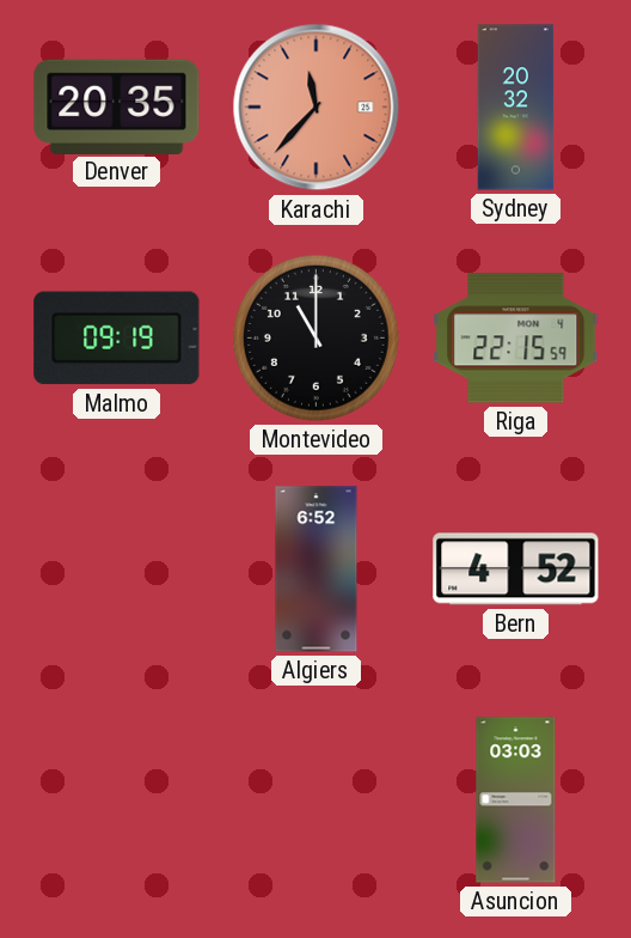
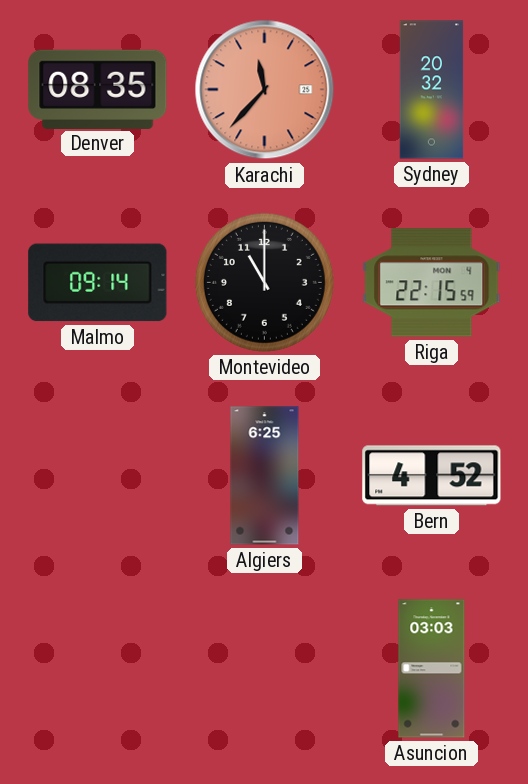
Denver: 20:35 -> 08:35
Malmo: 09:19 -> 09:14
Algiers: 6:52 -> 6:25
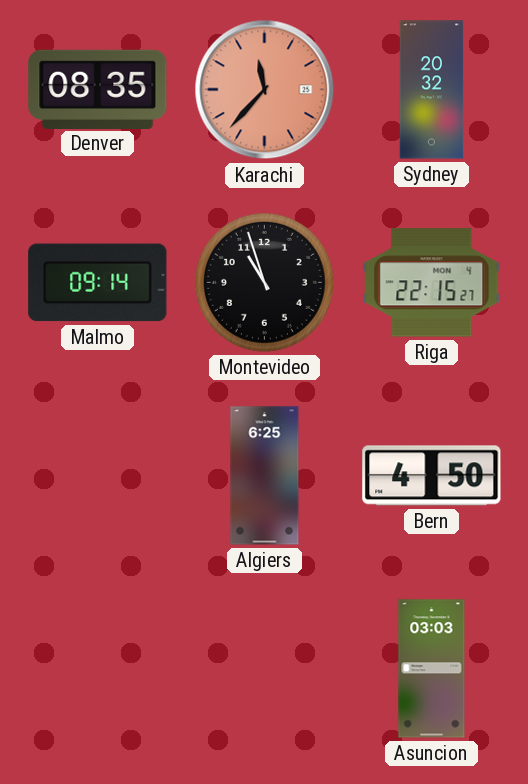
Montevideo: 11:00 -> 10:57
Riga: 22:15:59 -> 22:15:27
Bern: 4:52 -> 4:50
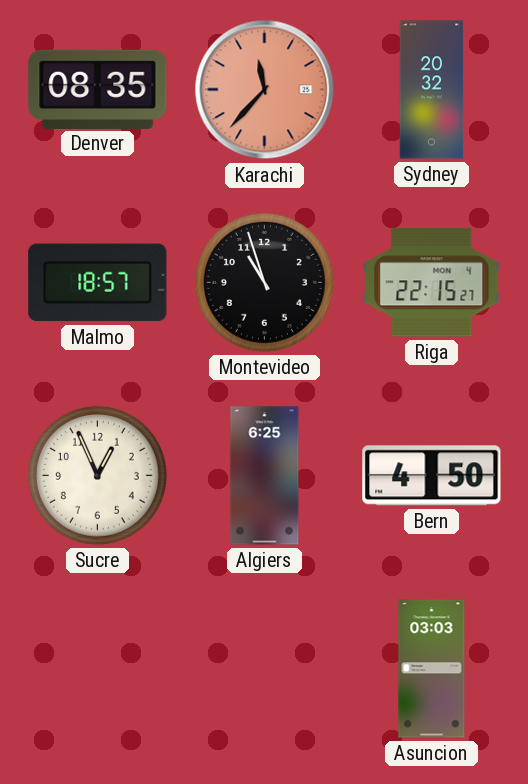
Malmo: 09:14 -> 18:57
Sucre: none -> 12:56
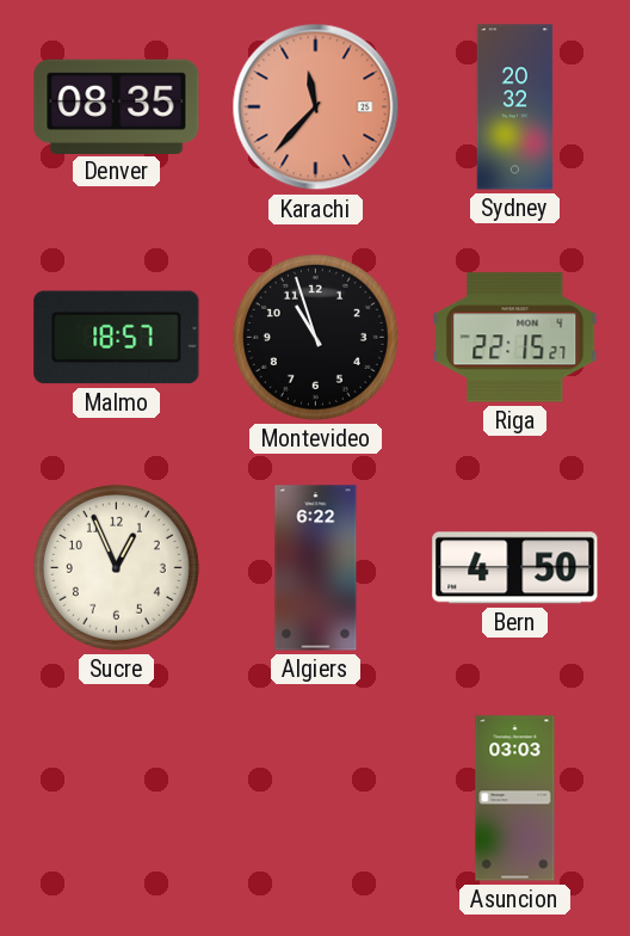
Algiers: 6:25 -> 6:22
